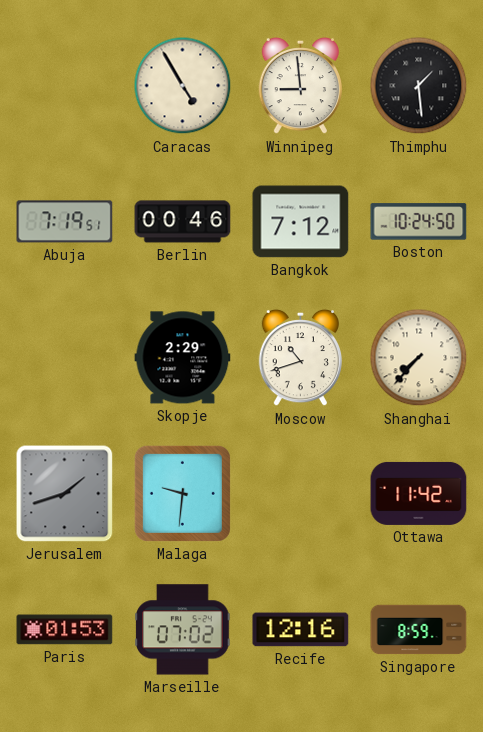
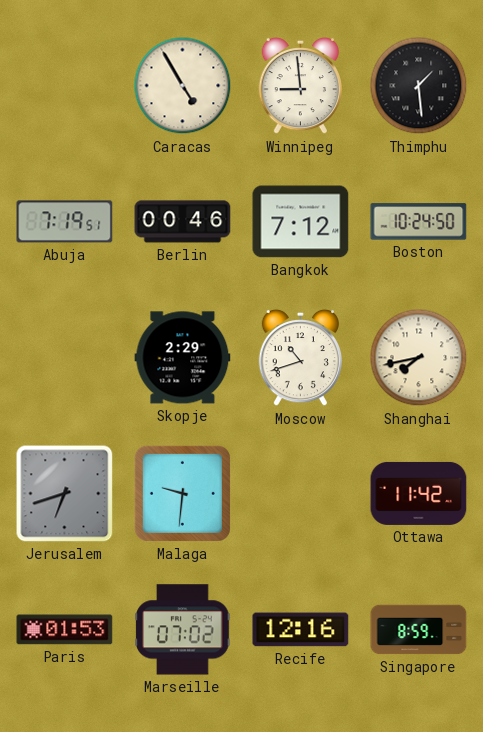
Shanghai: 7:37 -> 7:43
Jerusalem: 1:42 -> 6:42
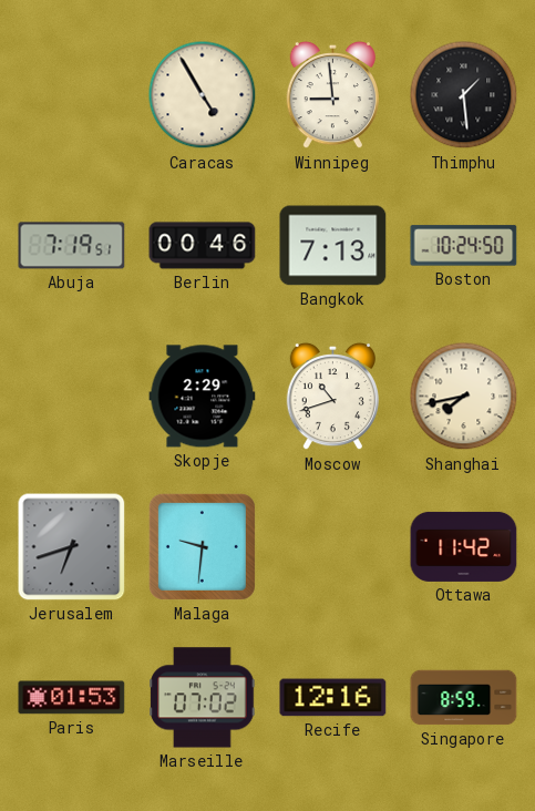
Bangkok: 7:12 -> 7:13
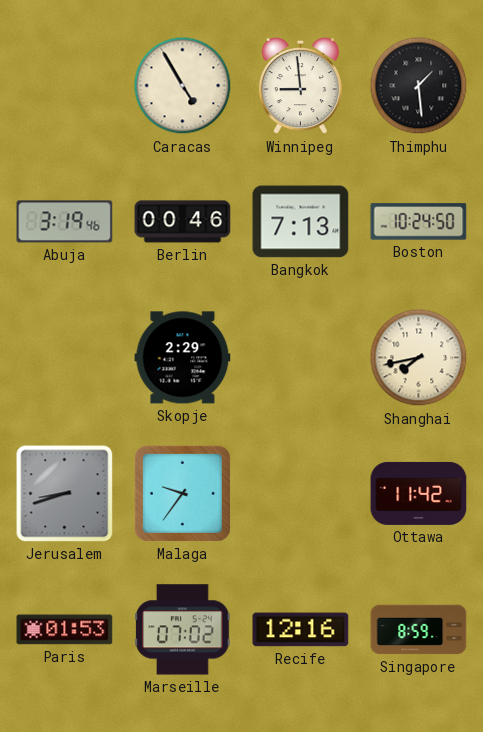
Abuja: 7:19 -> 3:19
Moscow: 10:42 -> none
Jerusalem: 6:42 -> 8:42
Malaga: 9:31 -> 9:36
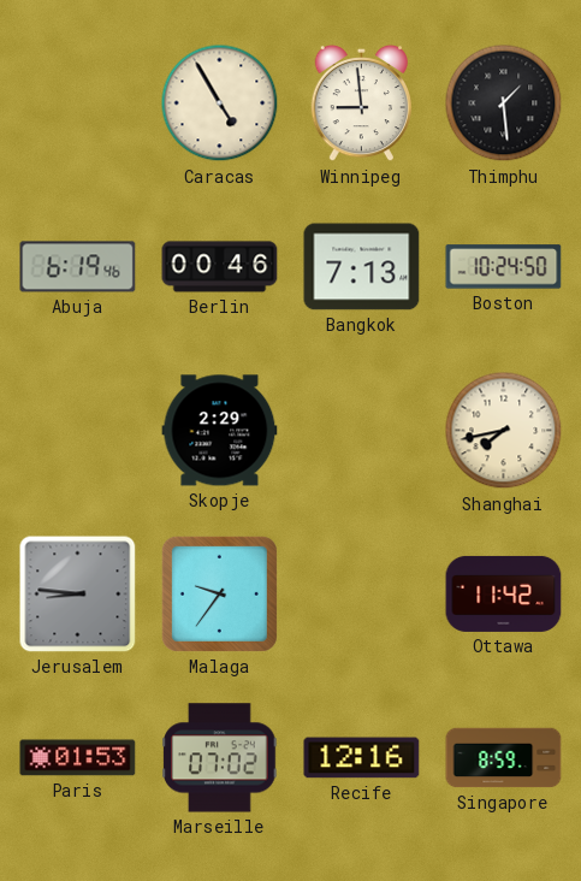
Abuja: 3:19 -> 6:19
Jerusalem: 8:42 -> 8:46
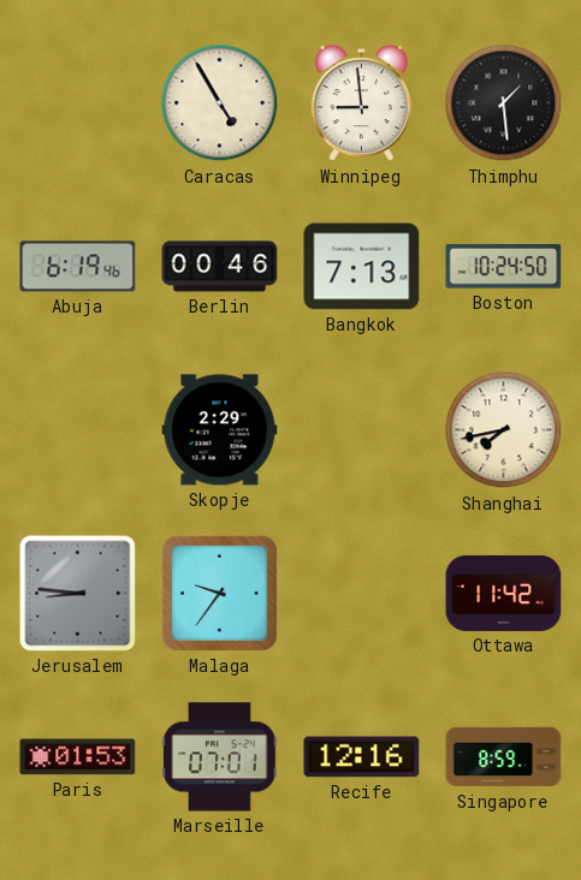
Marseille: 07:02 -> 07:01
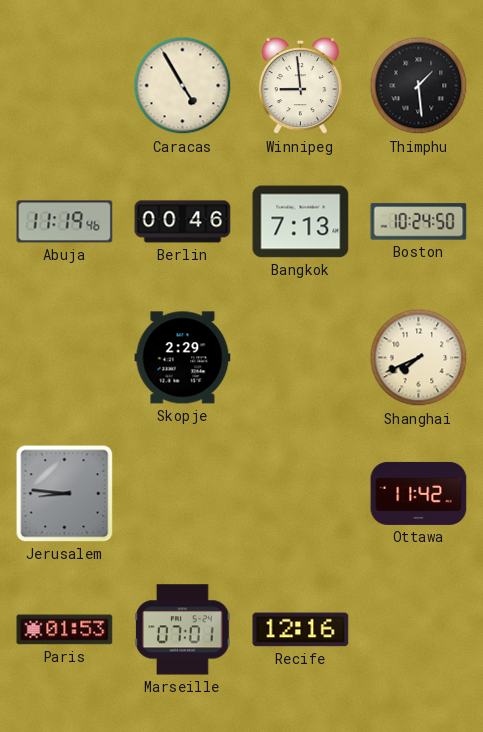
Abuja: 6:19 -> 11:19
Shanghai: 7:43 -> 7:41
Malaga: 9:36 -> none
Singapore: 8:59 -> none
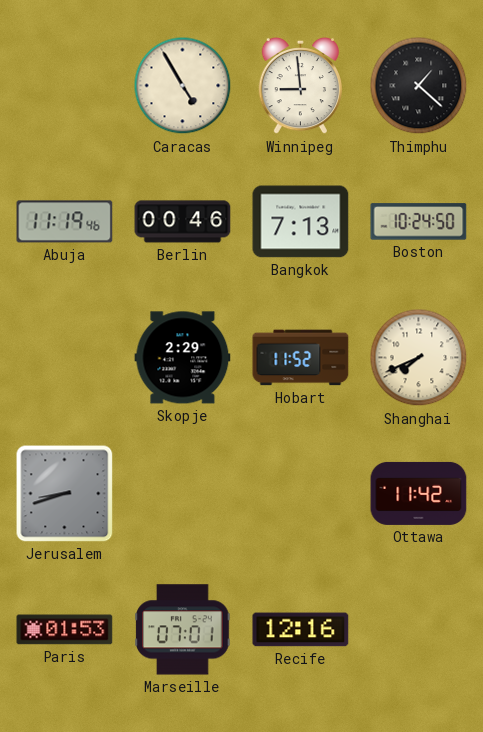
Thimphu: 1:29 -> 1:22
Hobart: none -> 11:52
Jerusalem: 8:46 -> 8:42
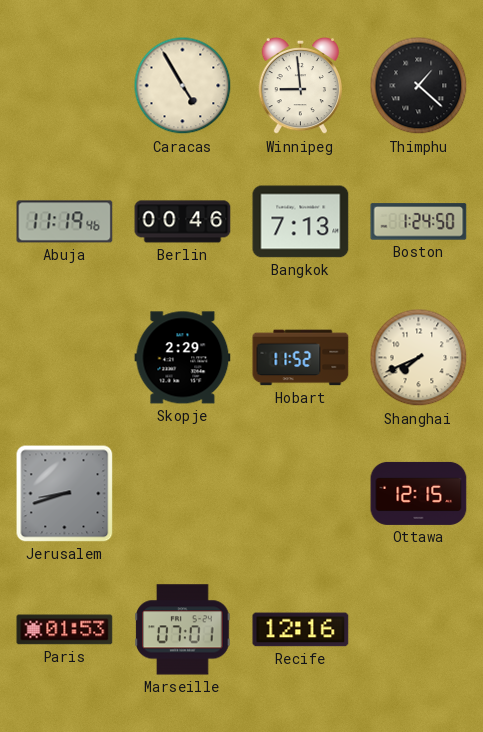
Boston: 10:24 -> 1:24
Ottawa: 11:42 -> 12:15
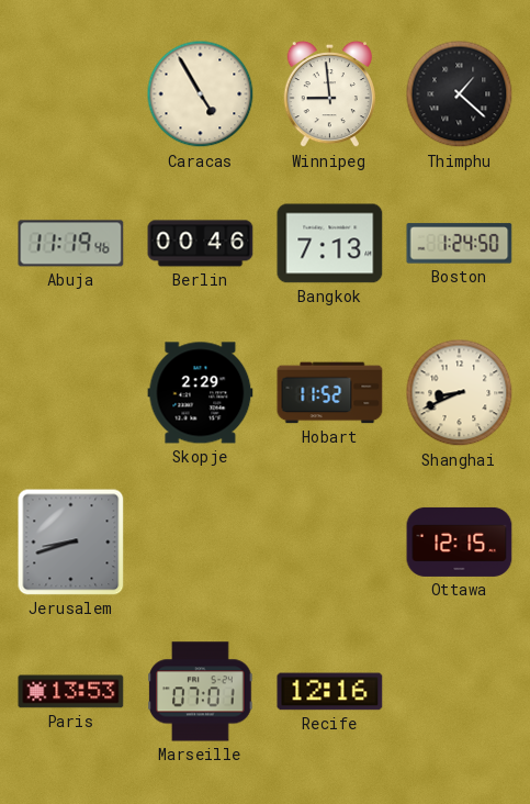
Shanghai: 7:41 -> 8:41
Paris: 01:53 -> 13:53
